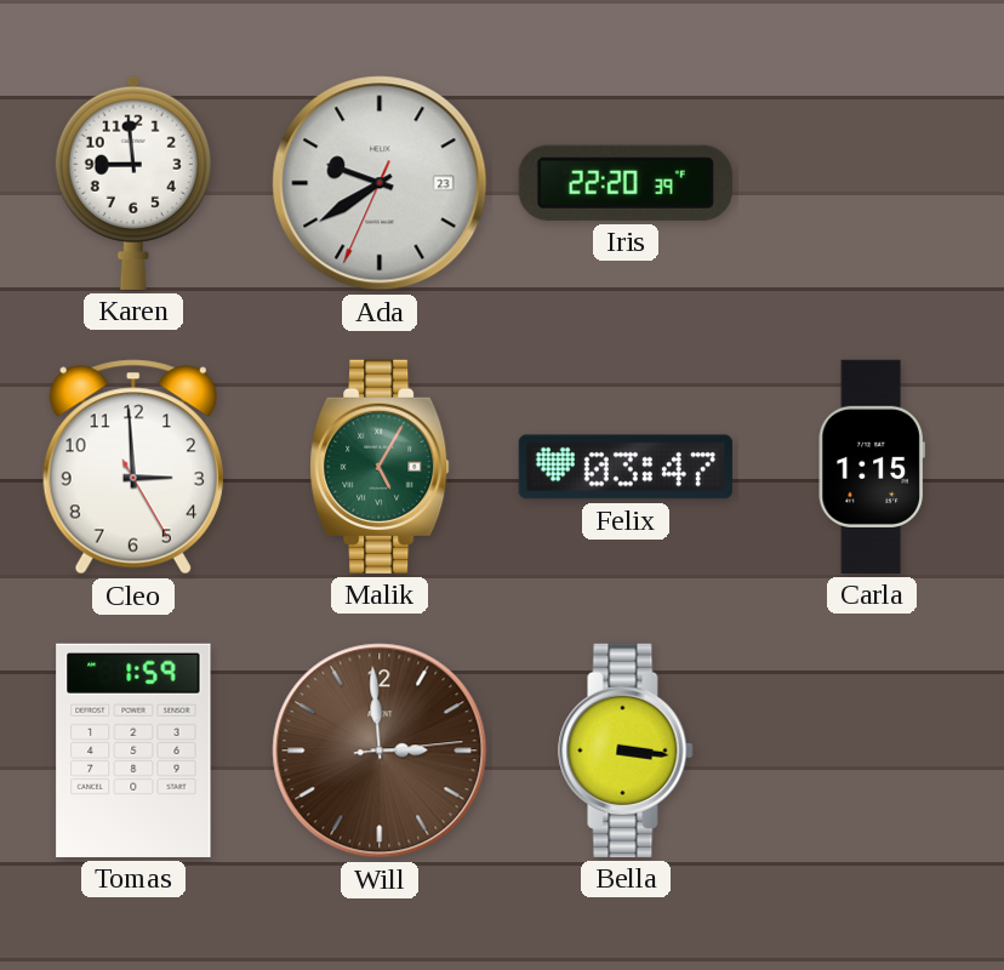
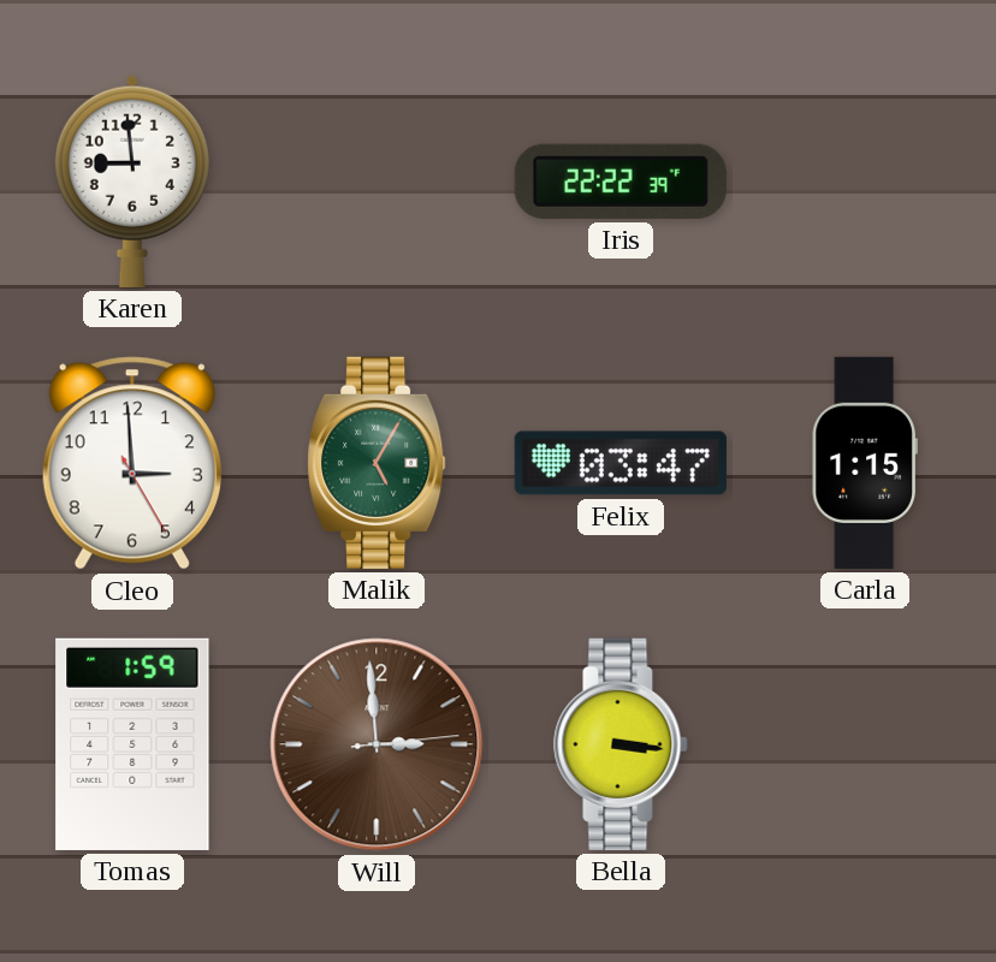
Ada: 9:39 -> none
Iris: 22:20 -> 22:22
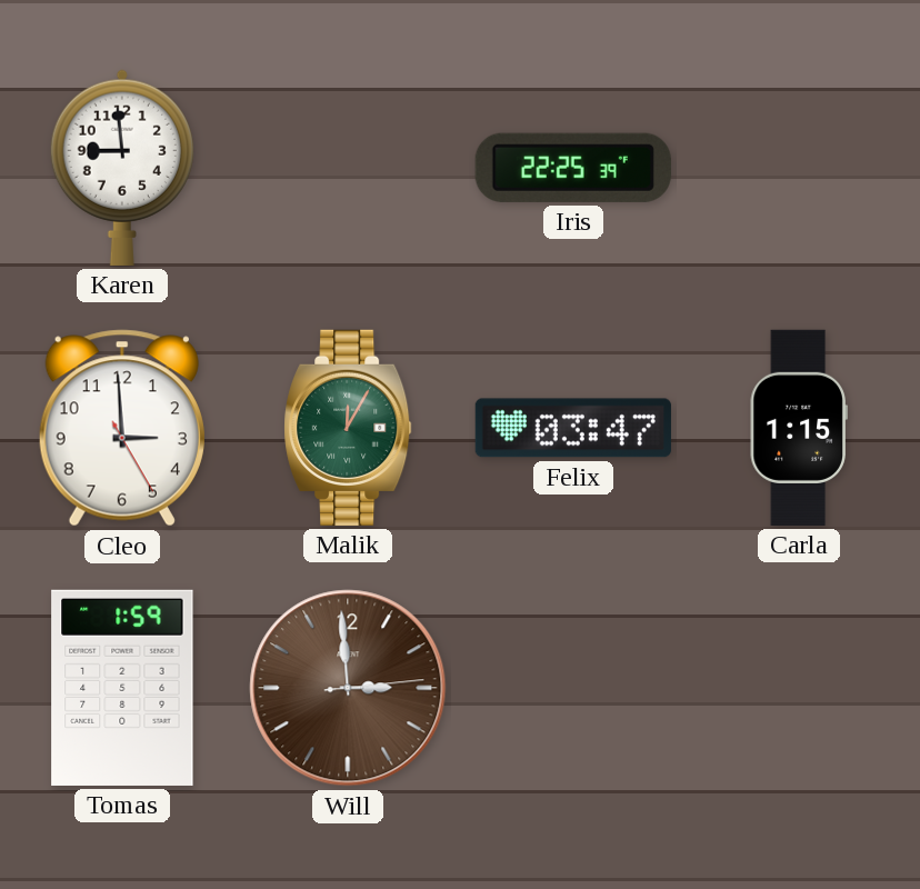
Iris: 22:22 -> 22:25
Malik: 5:05 -> 12:05
Bella: 3:16 -> none
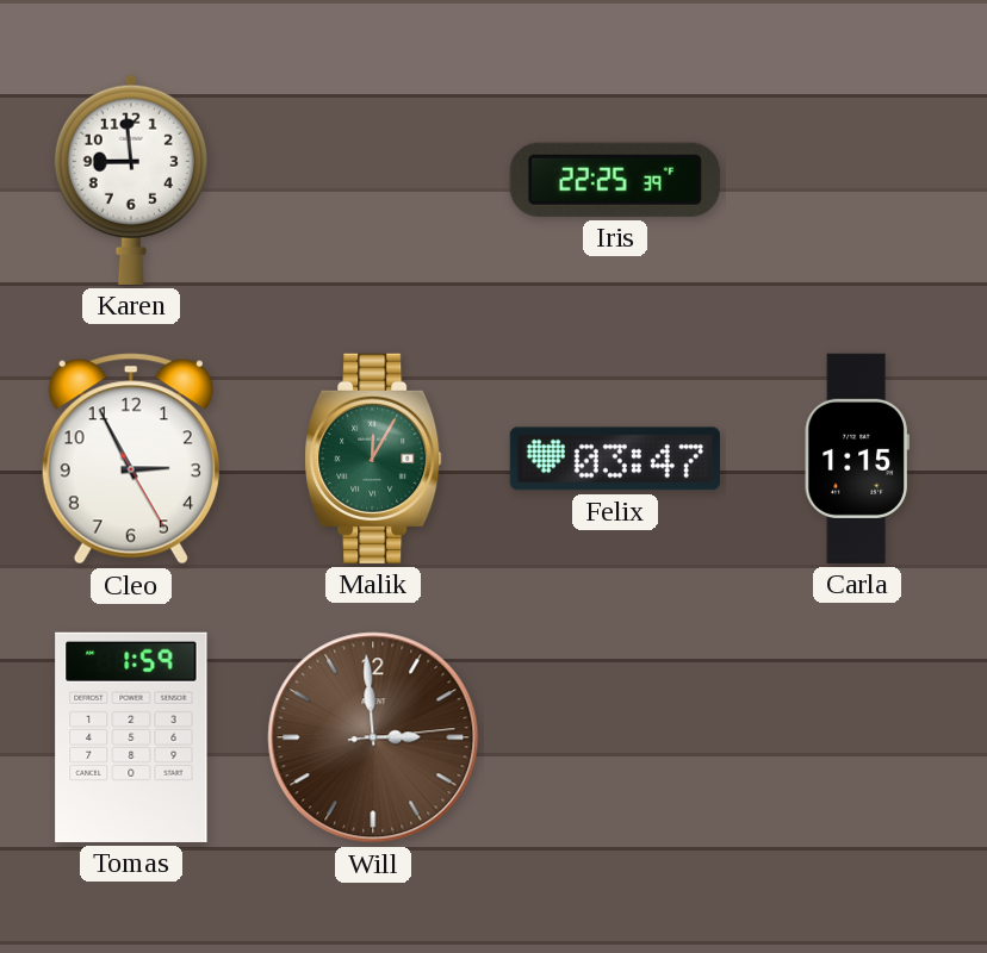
Cleo: 2:59 -> 2:55
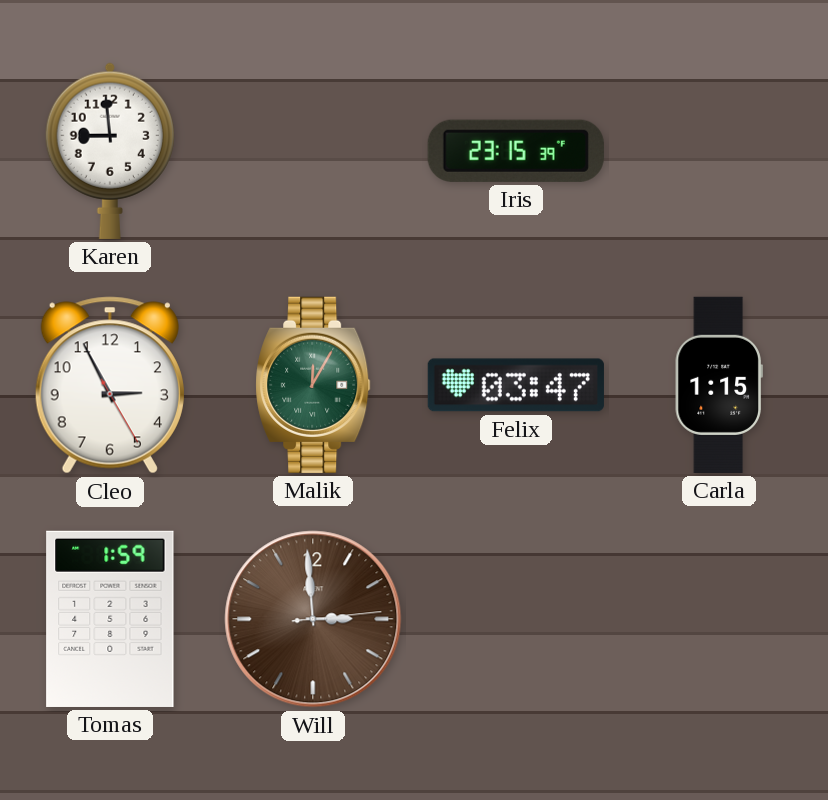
Iris: 22:25 -> 23:15
